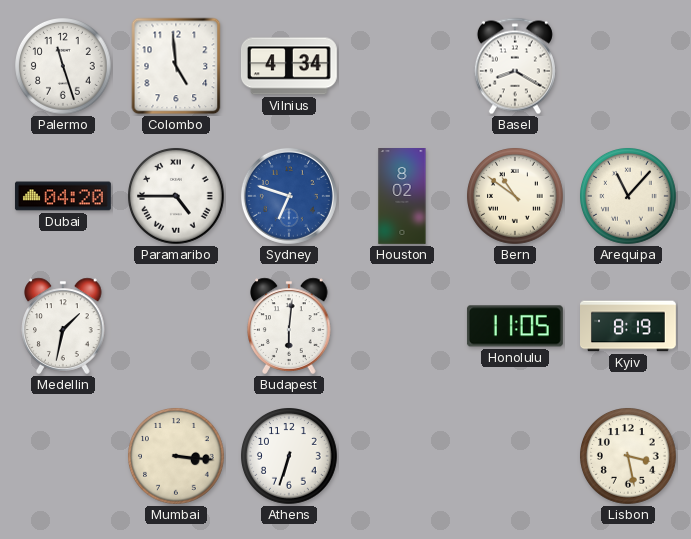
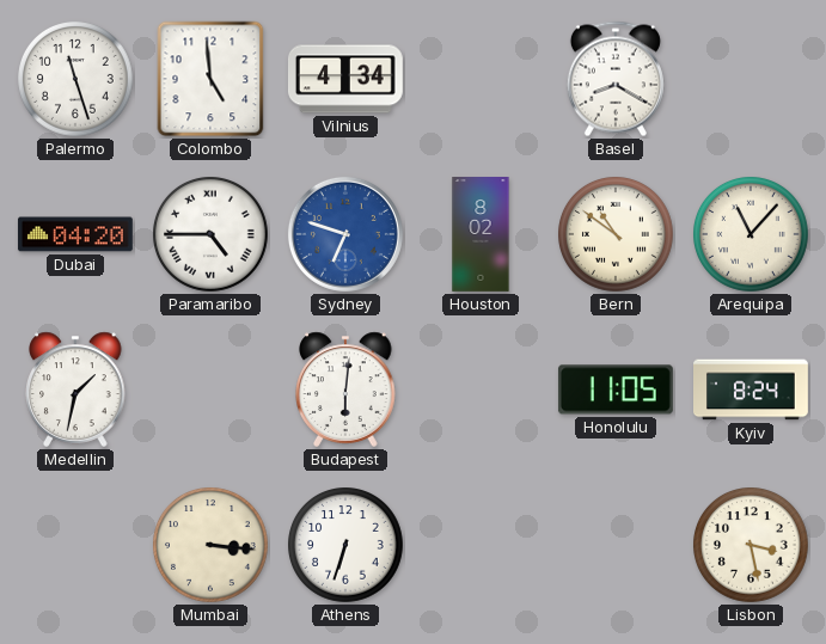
Kyiv: 8:19 -> 8:24
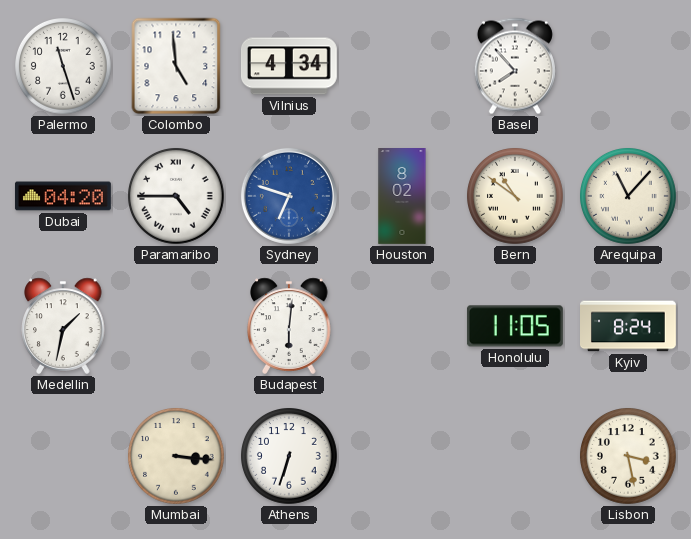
Basel: 8:20 -> 7:53
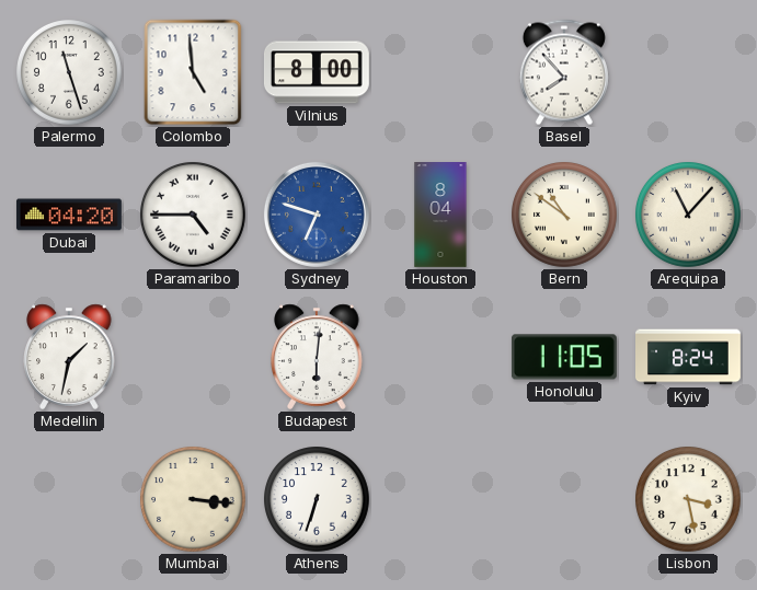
Vilnius: 4:34 -> 8:00
Houston: 8:02 -> 8:04
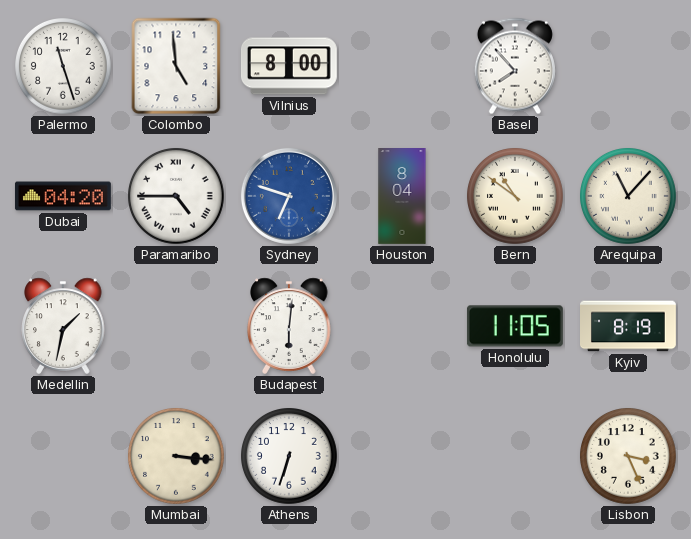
Kyiv: 8:24 -> 8:19
Lisbon: 3:28 -> 3:26
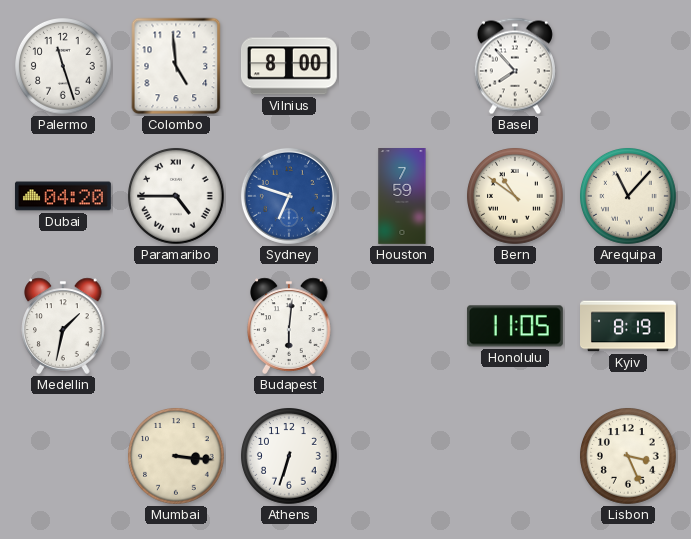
Houston: 8:04 -> 7:59
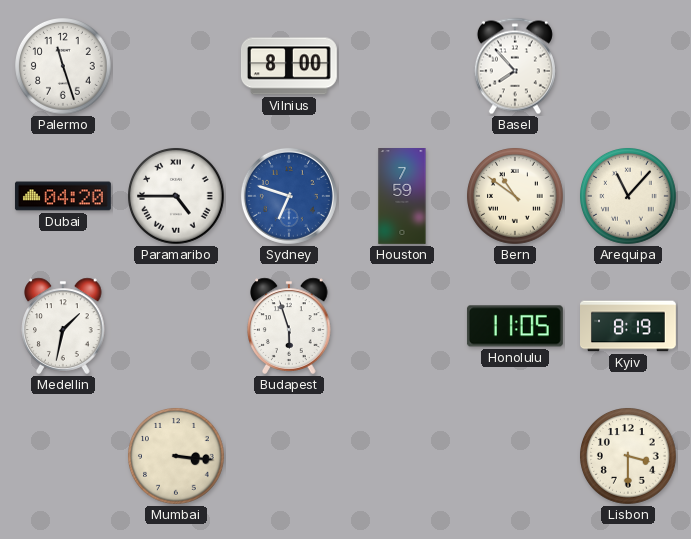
Colombo: 4:59 -> none
Budapest: 6:01 -> 5:57
Athens: 6:33 -> none
Lisbon: 3:26 -> 3:30
